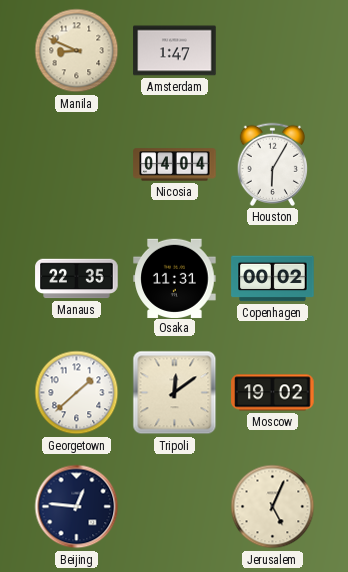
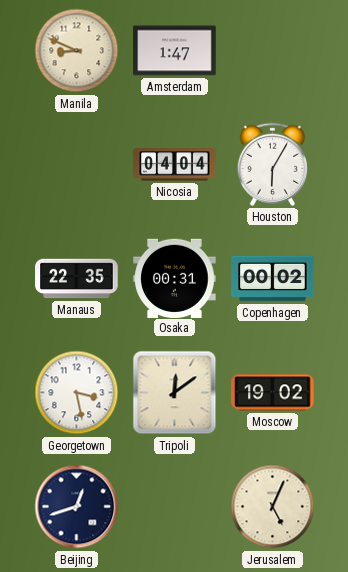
Osaka: 11:31 -> 00:31
Georgetown: 1:38 -> 3:28
Beijing: 12:46 -> 12:42
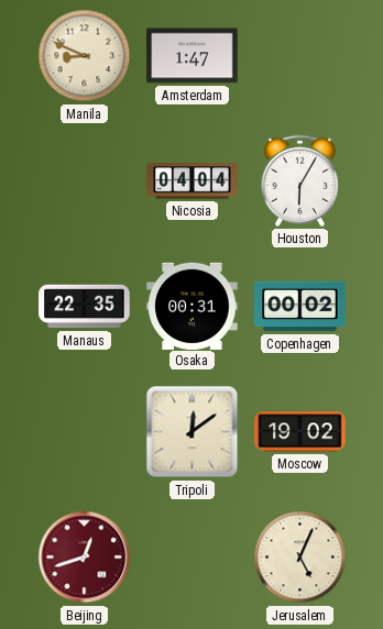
Georgetown: 3:28 -> none
Beijing dial: navy -> burgundy
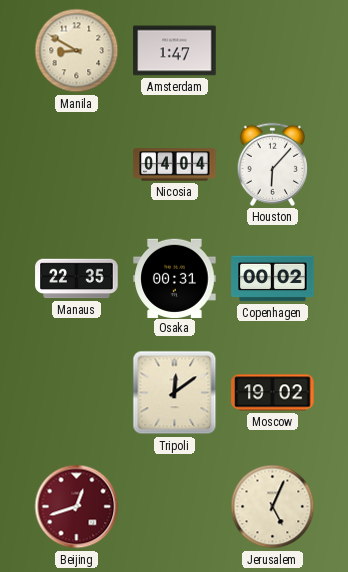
Manila: 8:49 -> 8:50
Houston: 6:05 -> 6:07
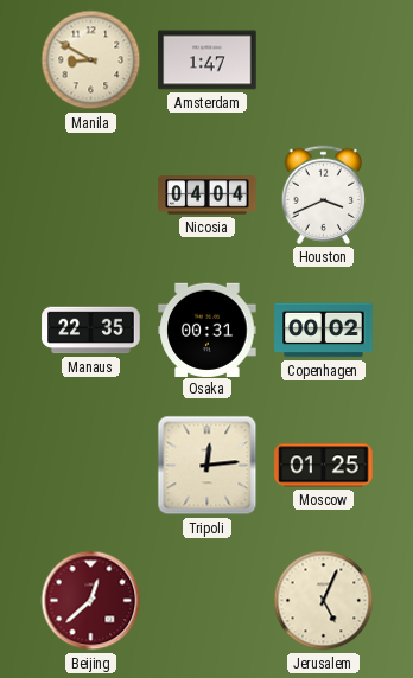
Houston: 6:07 -> 3:41
Tripoli: 12:09 -> 12:14
Moscow: 19:02 -> 01:25
Beijing: 12:42 -> 12:38
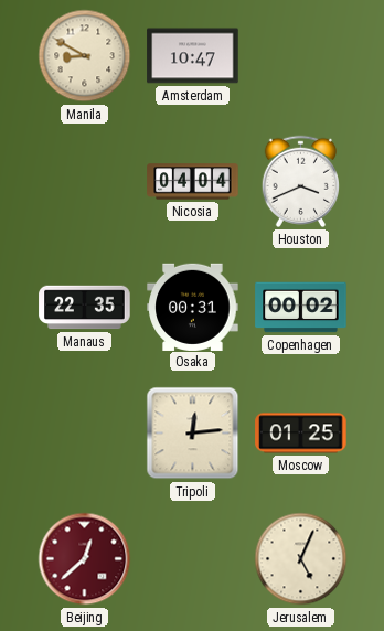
Amsterdam: 1:47 -> 10:47
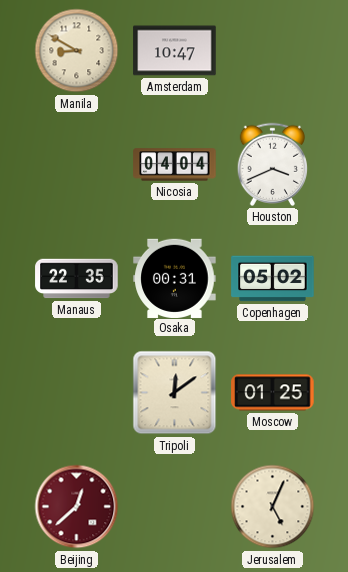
Copenhagen: 00:02 -> 05:02
Tripoli: 12:14 -> 12:09
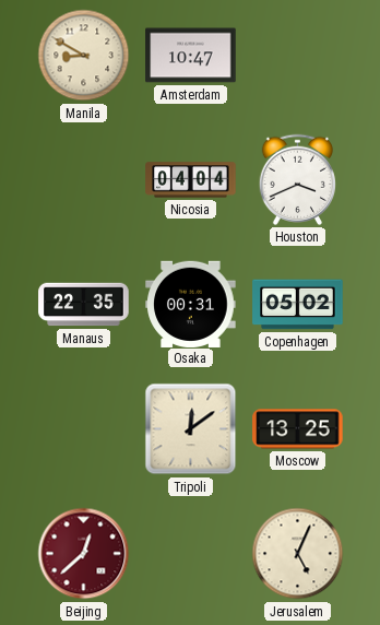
Moscow: 01:25 -> 13:25
